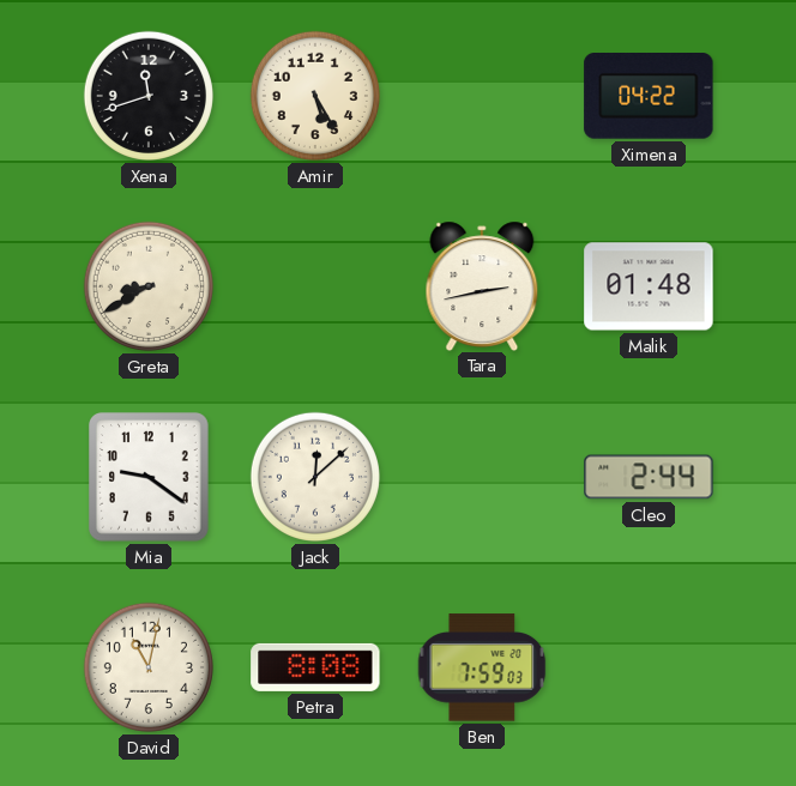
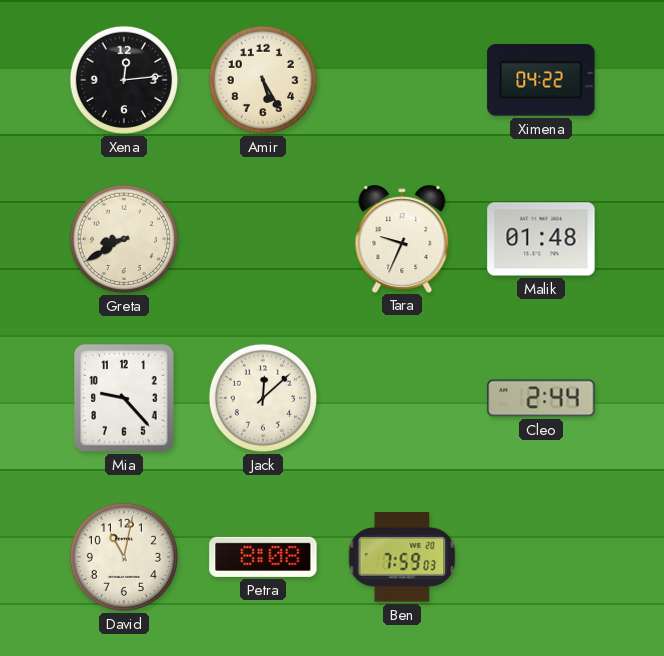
Xena: 11:42 -> 12:14
Tara: 2:43 -> 9:34
Mia: 9:21 -> 9:23
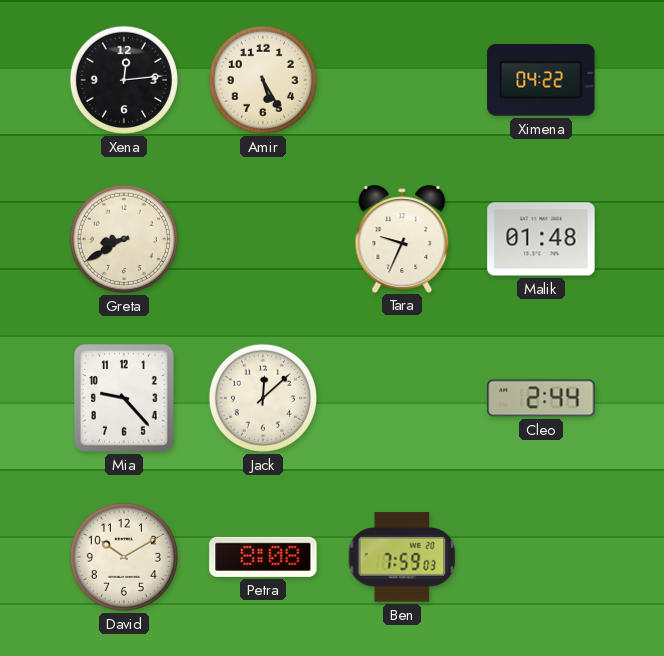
David: 11:02 -> 10:10
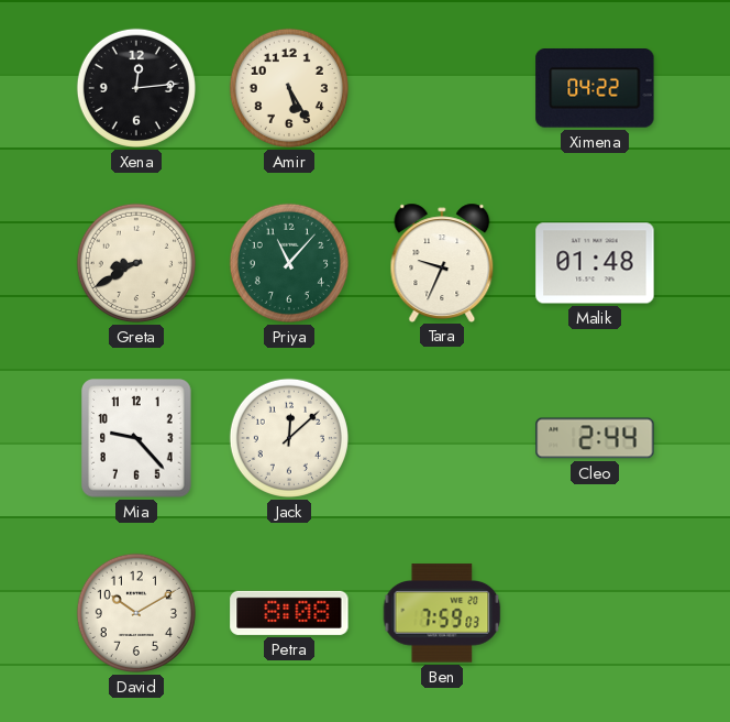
Priya: none -> 11:07
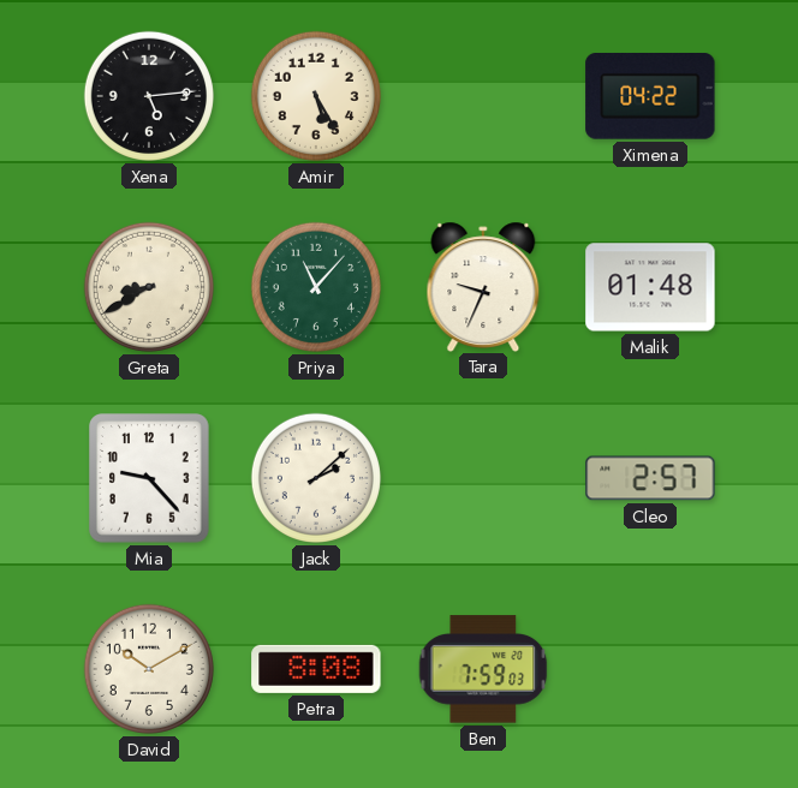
Xena: 12:14 -> 5:14
Jack: 12:08 -> 2:08
Cleo: 2:44 -> 2:57
